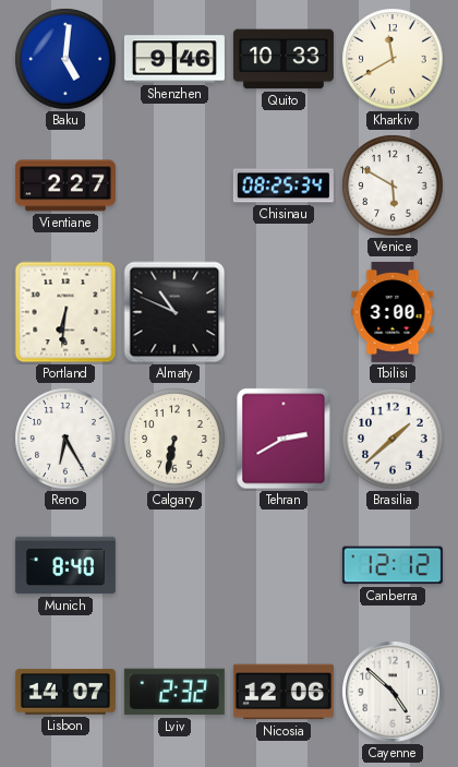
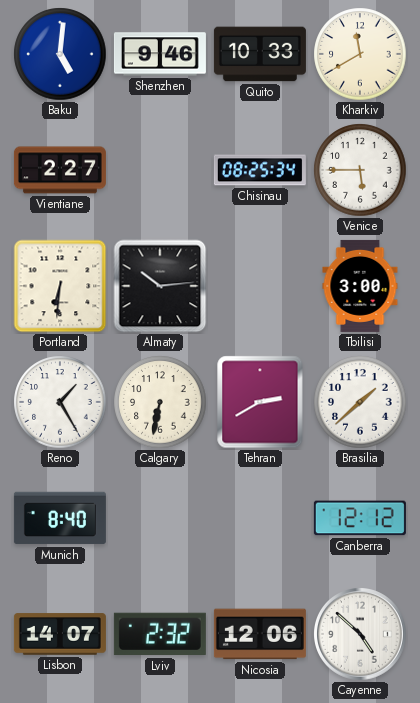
Venice: 5:50 -> 5:45
Almaty: 10:49 -> 10:14
Reno: 6:25 -> 1:25
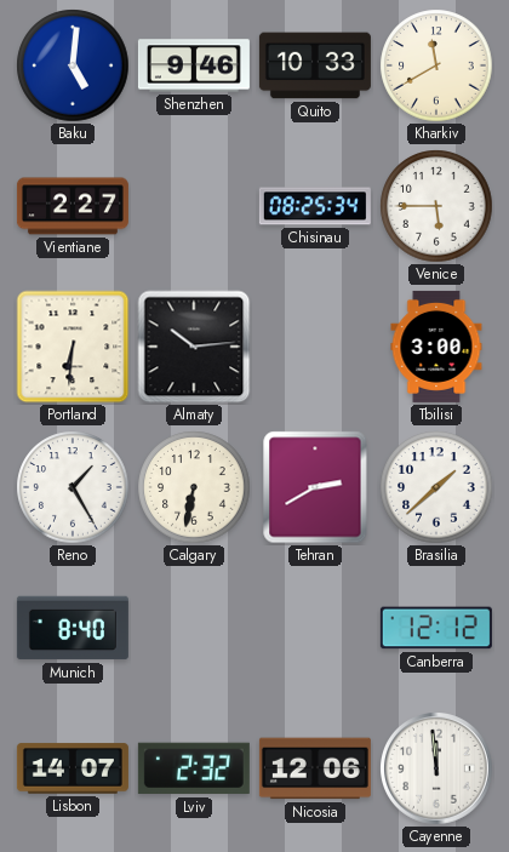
Cayenne: 4:52 -> 11:59
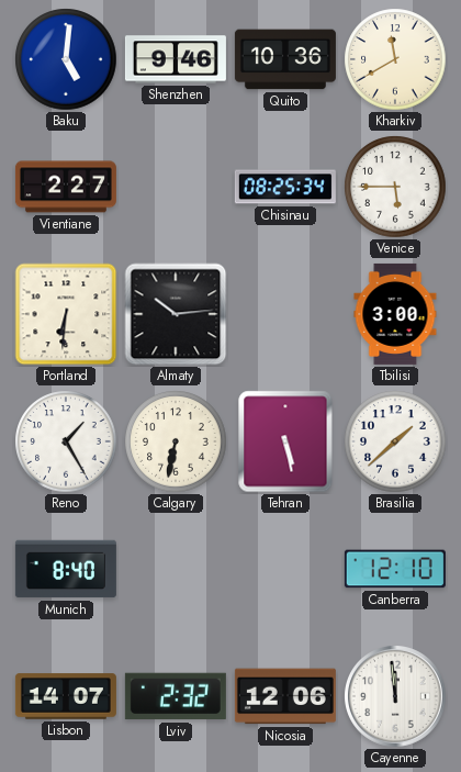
Quito: 10:33 -> 10:36
Tehran: 2:40 -> 5:28
Canberra: 12:12 -> 12:10
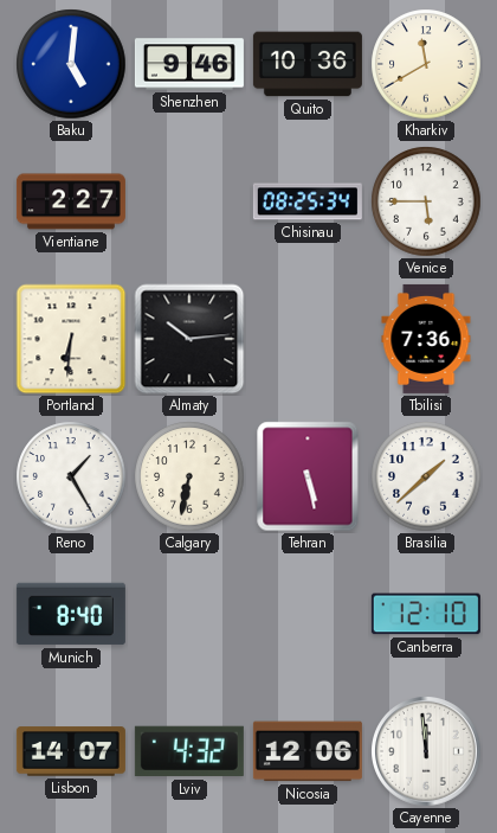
Tbilisi: 3:00 -> 7:36
Lviv: 2:32 -> 4:32
